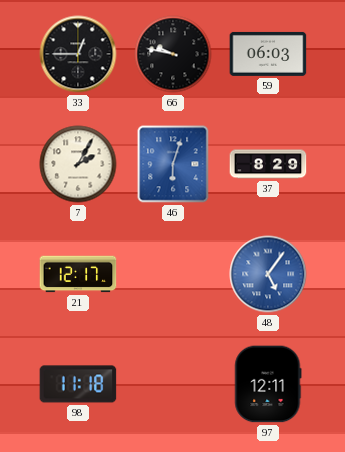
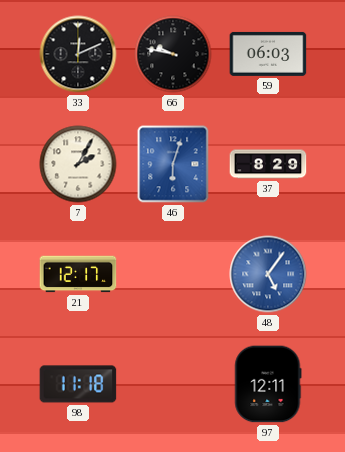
33: 12:45 -> 12:11
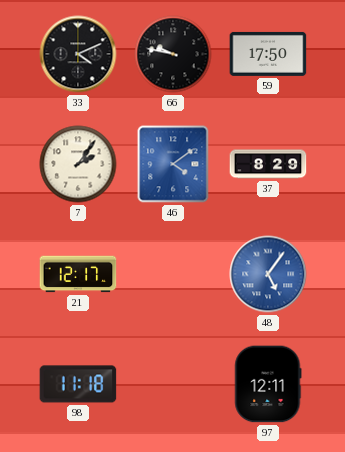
33: 12:11 -> 4:11
59: 06:03 -> 17:50
7: 2:05 -> 2:06
46: 6:03 -> 4:09
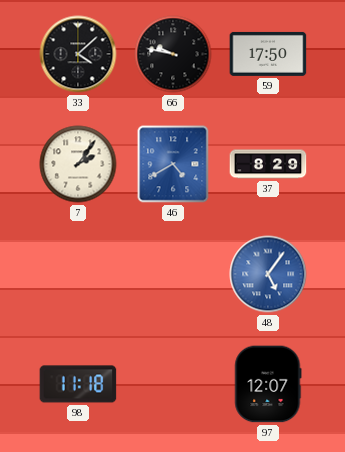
33: 4:11 -> 4:08
46: 4:09 -> 4:40
21: 12:17 -> none
97: 12:11 -> 12:07
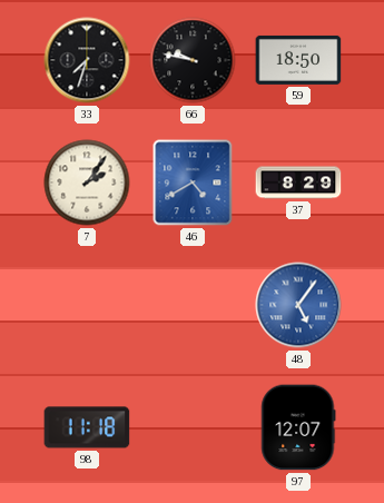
33: 4:08 -> 7:33
59: 17:50 -> 18:50
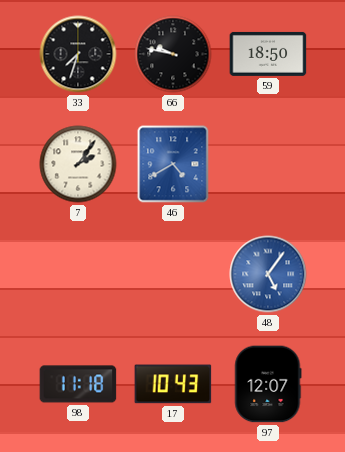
37: 8:29 -> none
17: none -> 10:43
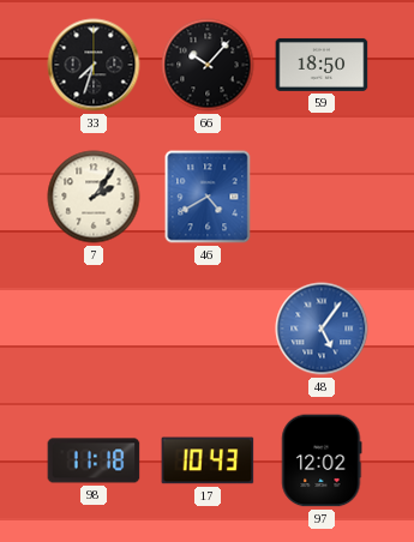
66: 9:47 -> 10:07
97: 12:07 -> 12:02
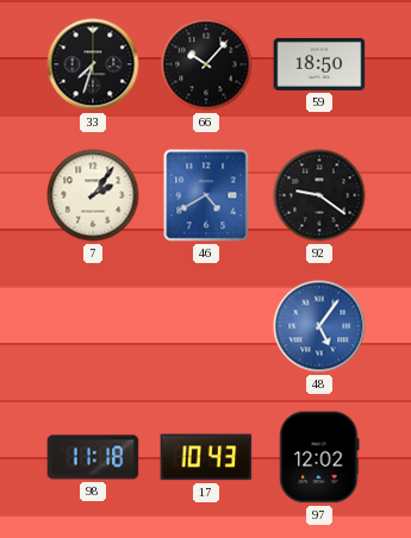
92: none -> 9:21
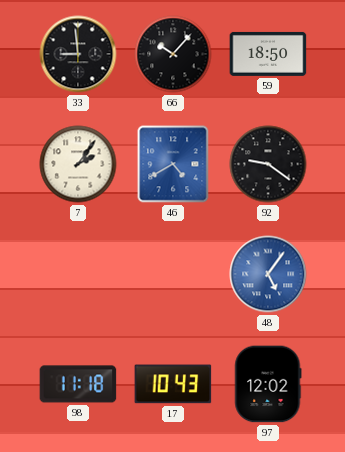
33: 7:33 -> 8:59
